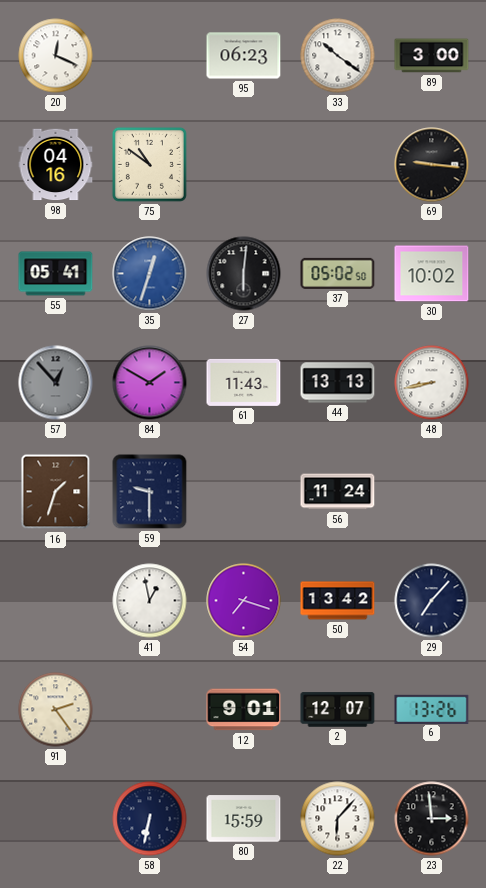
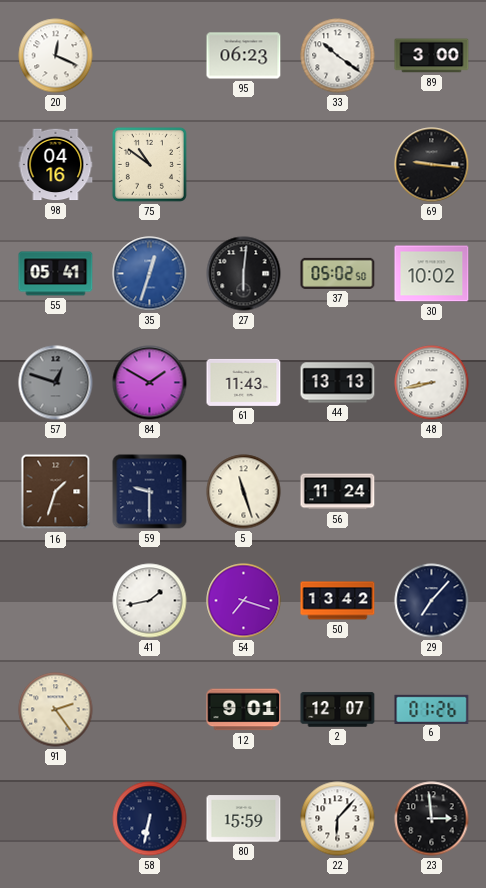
57: 12:53 -> 12:48
5: none -> 11:27
41: 12:58 -> 1:43
6: 13:26 -> 01:26
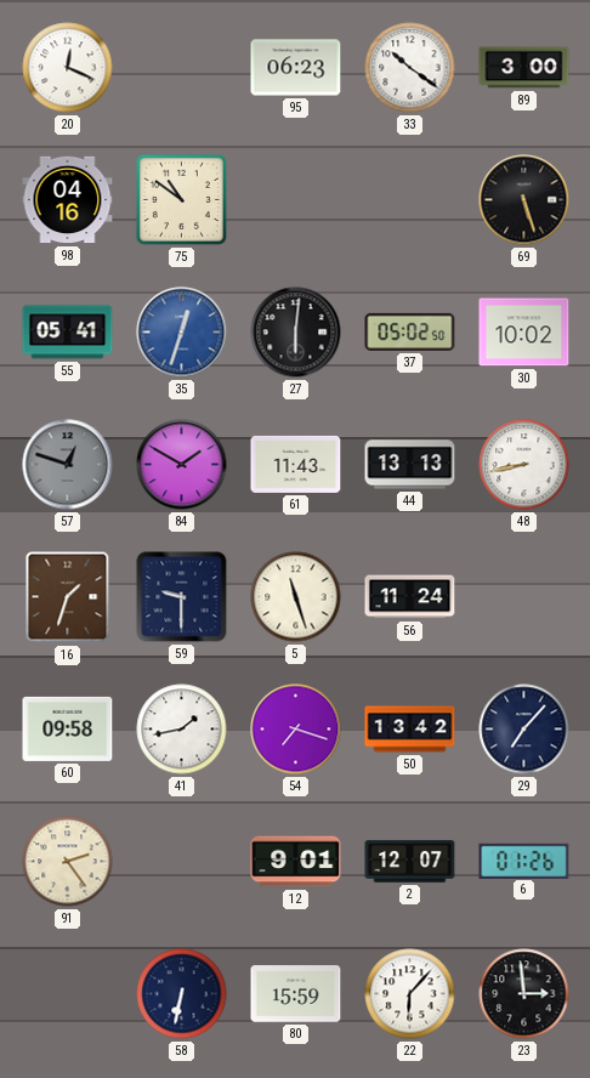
69: 9:16 -> 5:27
60: none -> 09:58
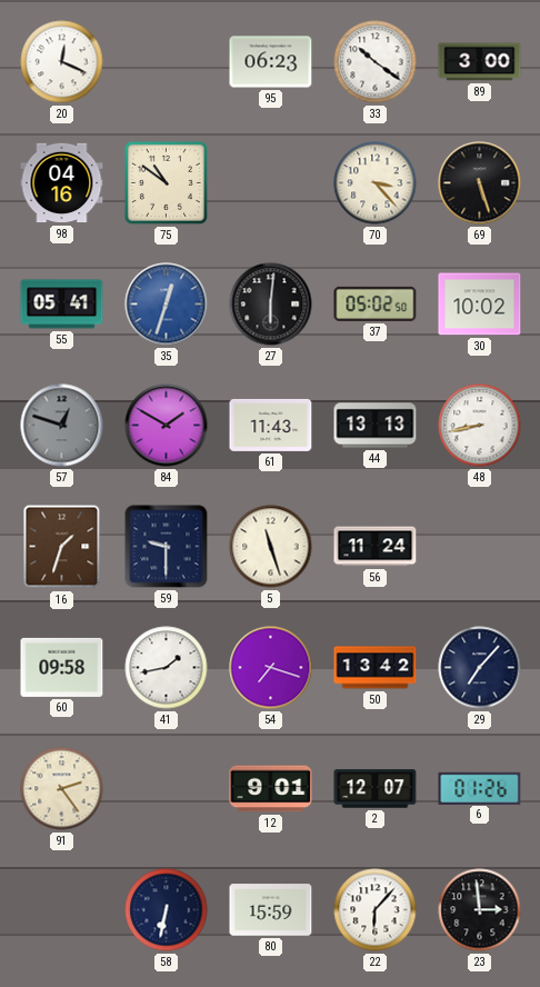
70: none -> 3:23
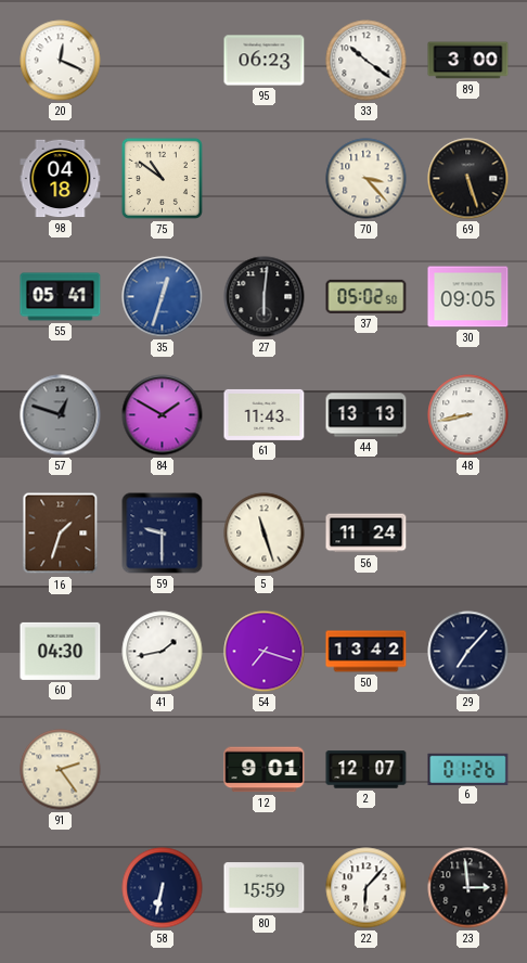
98: 04:16 -> 04:18
30: 10:02 -> 09:05
60: 09:58 -> 04:30
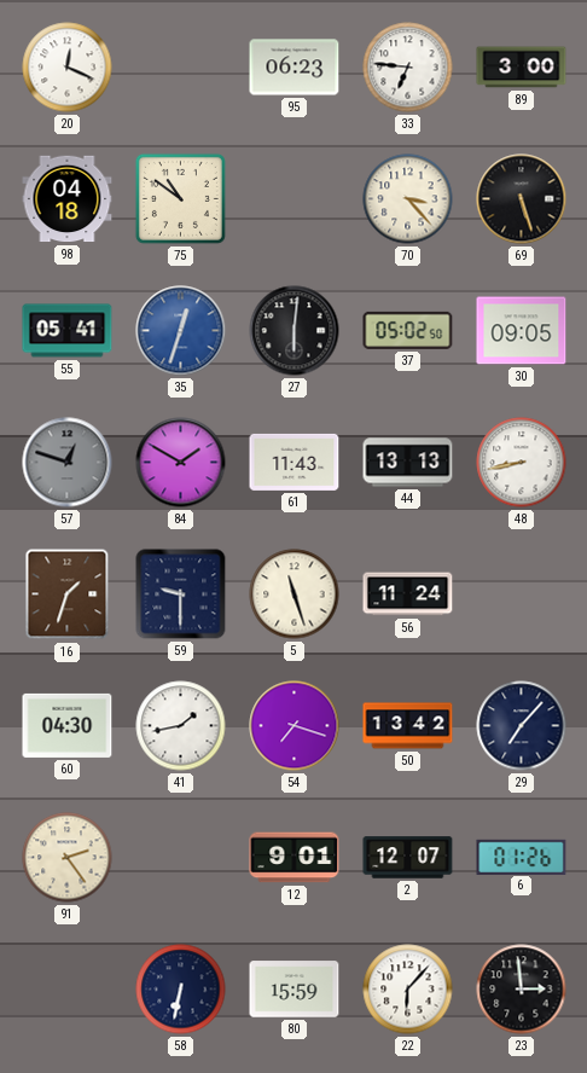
33: 10:21 -> 6:46
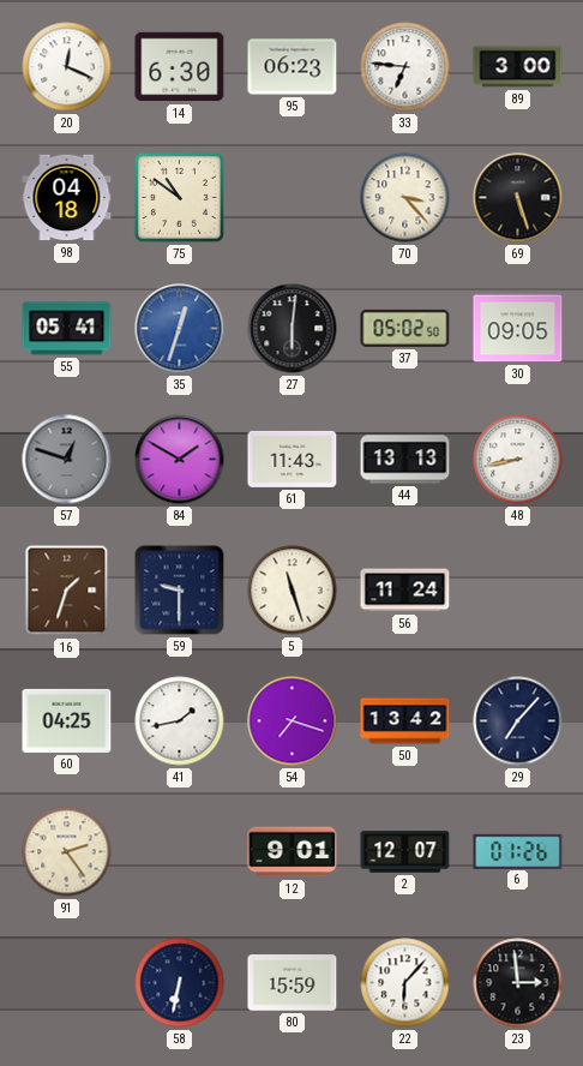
14: none -> 6:30
60: 04:30 -> 04:25
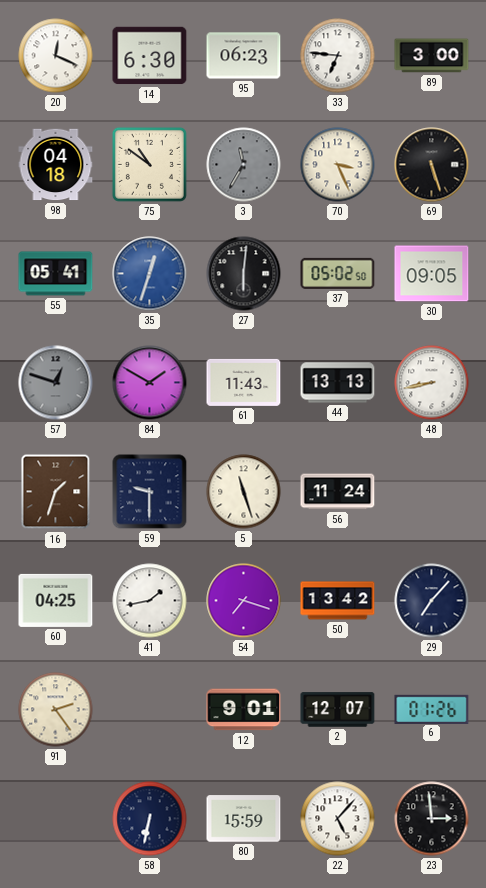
3: none -> 11:35
70: 3:23 -> 3:26
22: 6:07 -> 5:07
